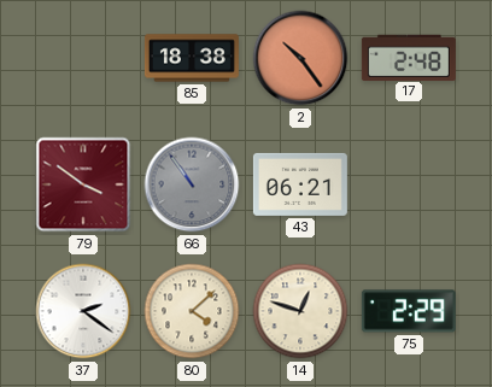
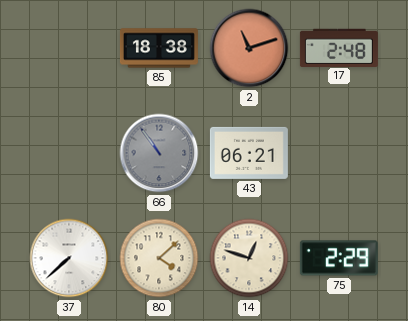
2: 10:24 -> 11:12
79: 3:51 -> none
37: 2:21 -> 7:38
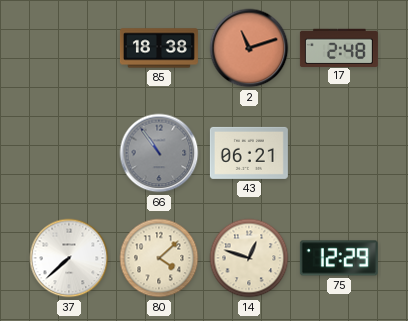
75: 2:29 -> 12:29
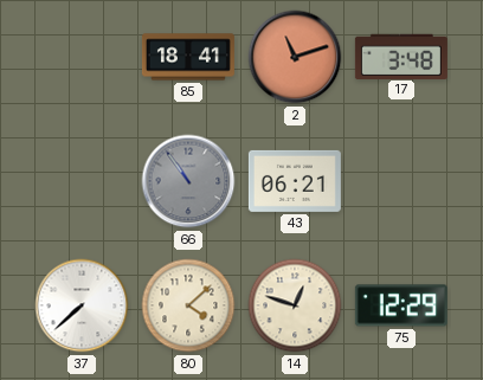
85: 18:38 -> 18:41
17: 2:48 -> 3:48
